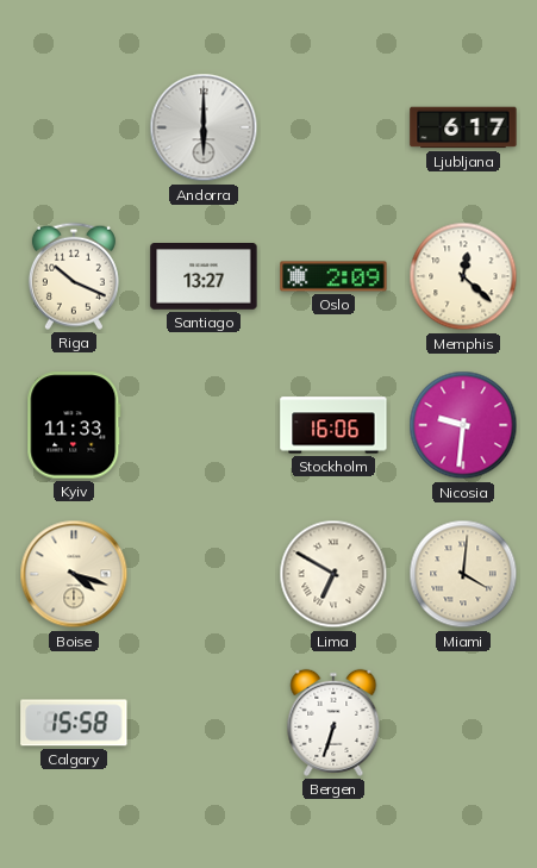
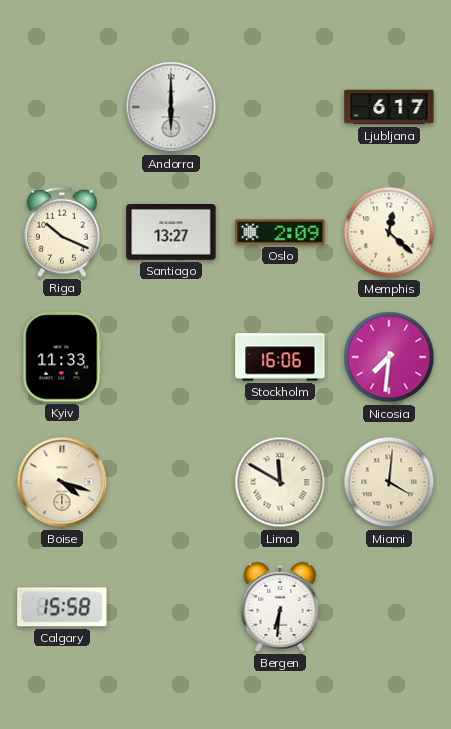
Nicosia: 9:31 -> 7:31
Lima: 6:50 -> 11:50
Bergen: 6:33 -> 6:31
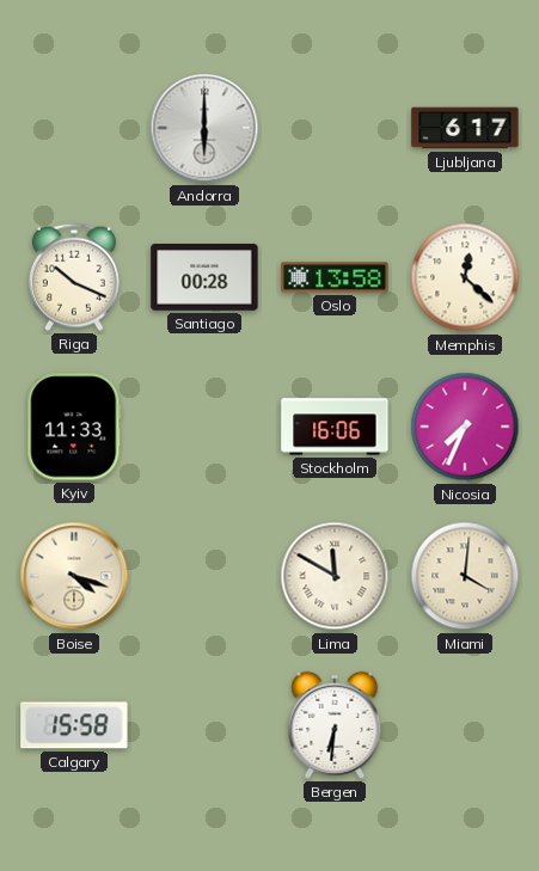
Santiago: 13:27 -> 00:28
Oslo: 2:09 -> 13:58
Nicosia: 7:31 -> 7:34
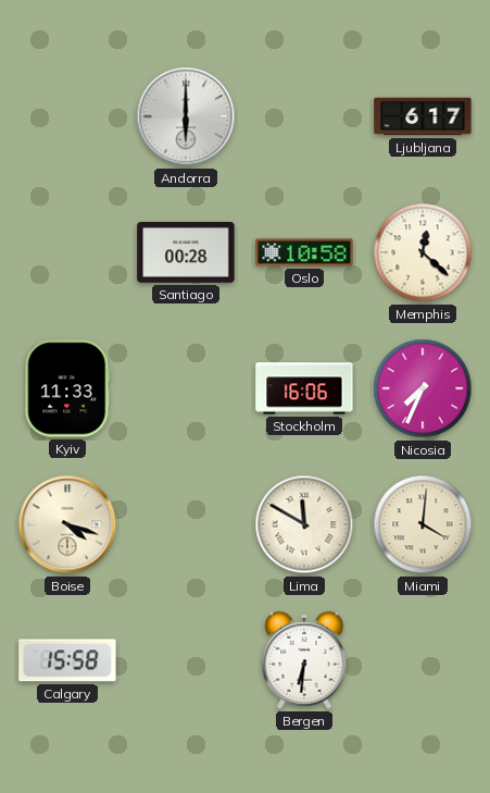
Riga: 10:19 -> none
Oslo: 13:58 -> 10:58
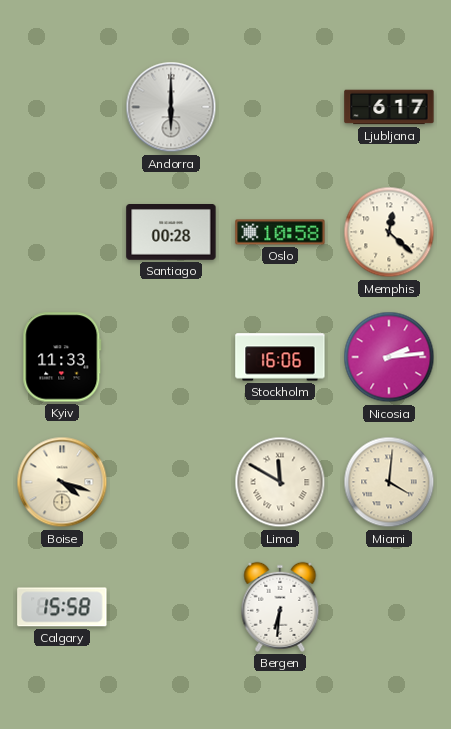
Nicosia: 7:34 -> 2:14
